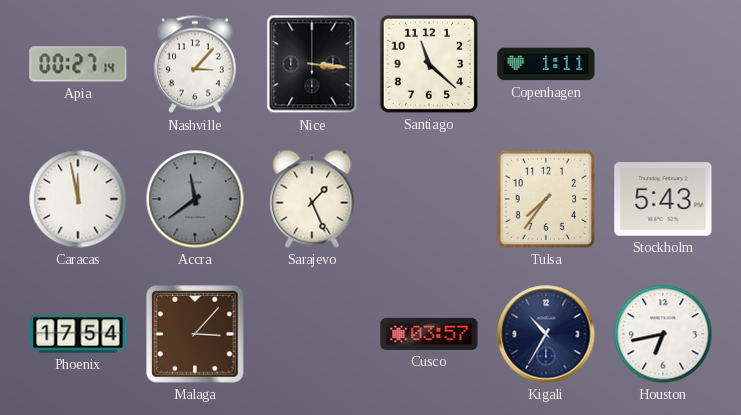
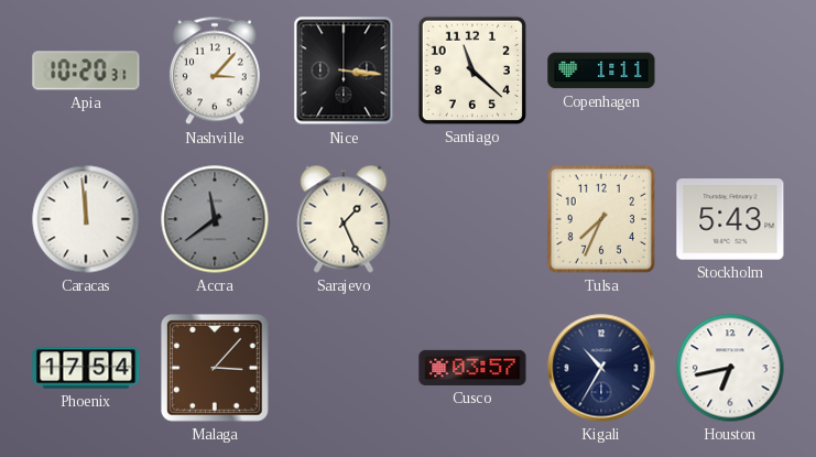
Apia: 00:27 -> 10:20
Caracas: 11:58 -> 11:59
Tulsa: 7:36 -> 7:34
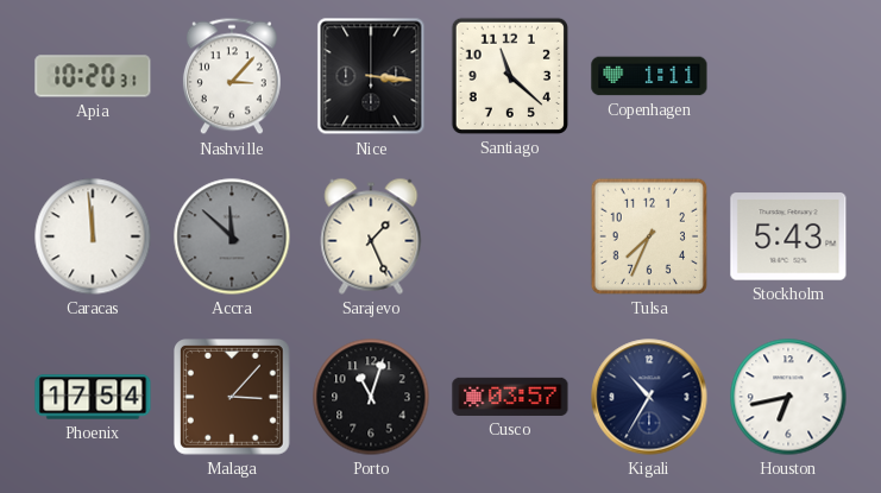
Accra: 11:39 -> 11:52
Porto: none -> 11:03
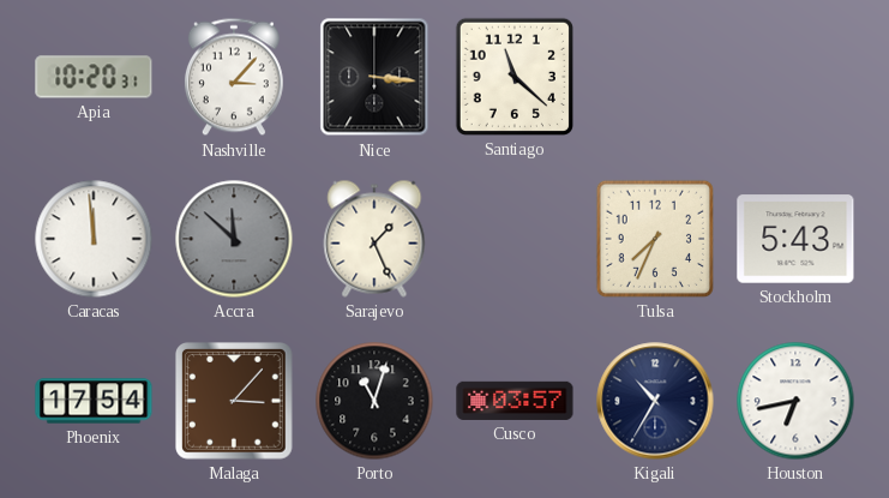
Copenhagen: 1:11 -> none
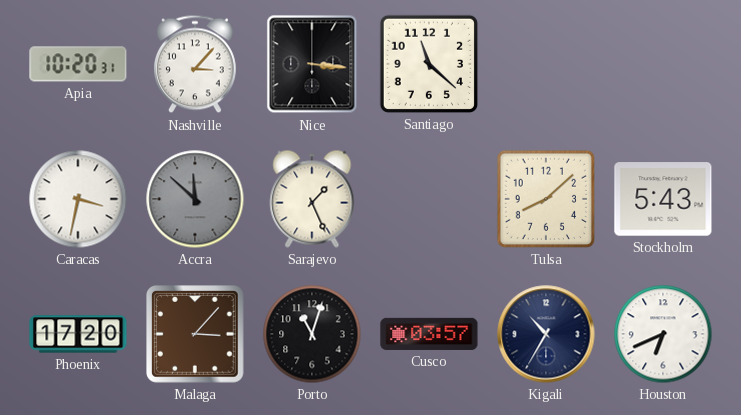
Caracas: 11:59 -> 3:32
Tulsa: 7:34 -> 8:08
Phoenix: 17:54 -> 17:20
Houston: 6:43 -> 6:41
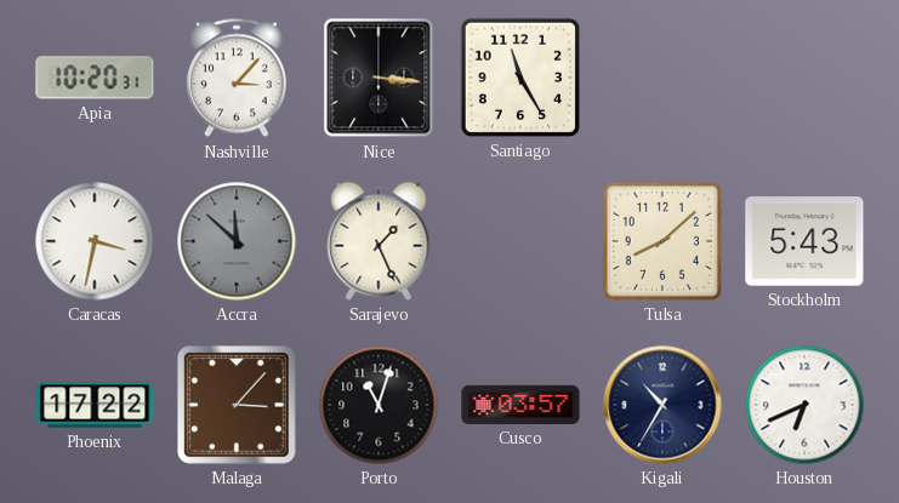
Santiago: 11:22 -> 11:25
Phoenix: 17:20 -> 17:22
